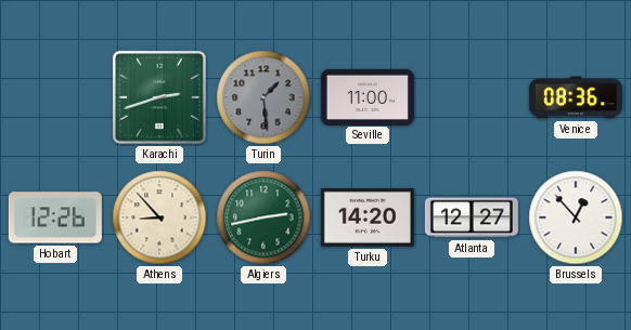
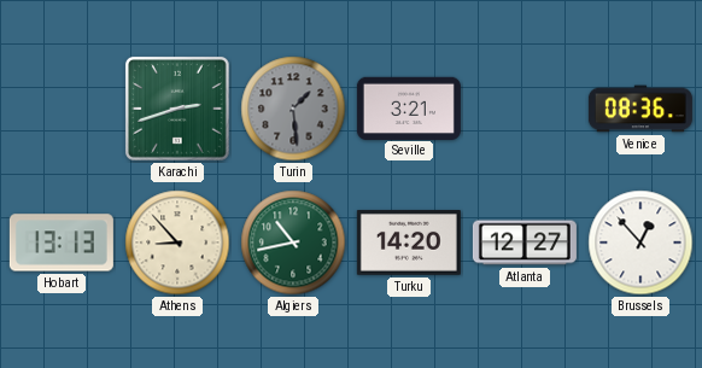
Seville: 11:00 -> 3:21
Hobart: 12:26 -> 13:13
Algiers: 2:43 -> 10:43
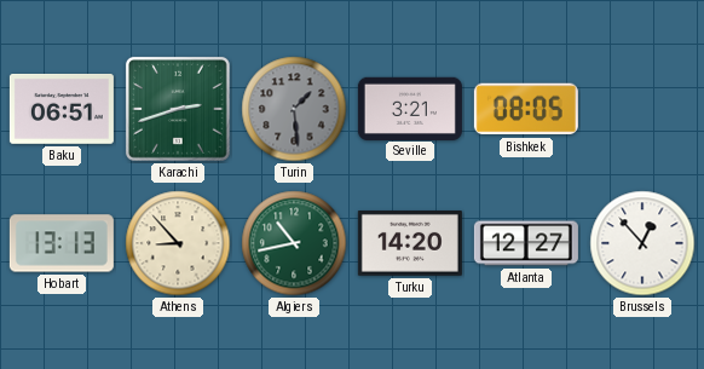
Baku: none -> 06:51
Bishkek: none -> 08:05
Venice: 08:36 -> none
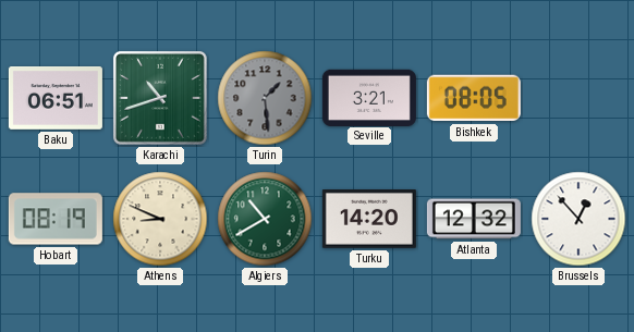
Karachi: 2:42 -> 10:42
Hobart: 13:13 -> 08:19
Athens: 8:53 -> 8:49
Algiers: 10:43 -> 10:40
Atlanta: 12:27 -> 12:32
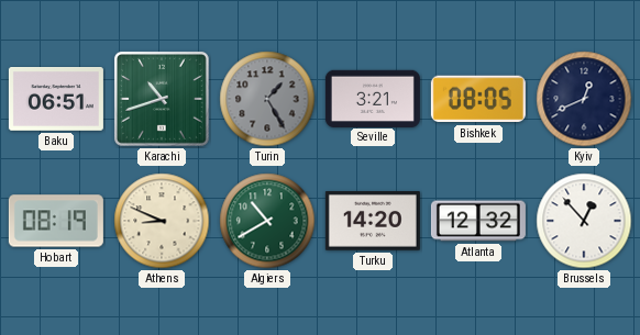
Turin: 1:29 -> 1:25
Kyiv: none -> 12:41
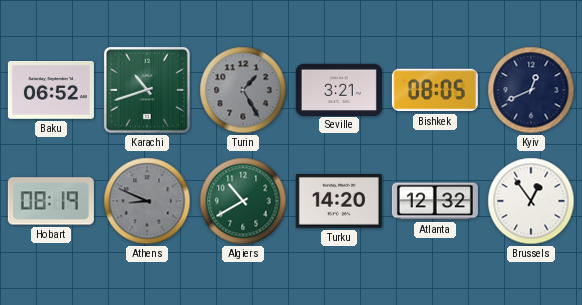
Baku: 06:51 -> 06:52
Athens dial: cream -> grey
Brussels: 12:53 -> 12:54
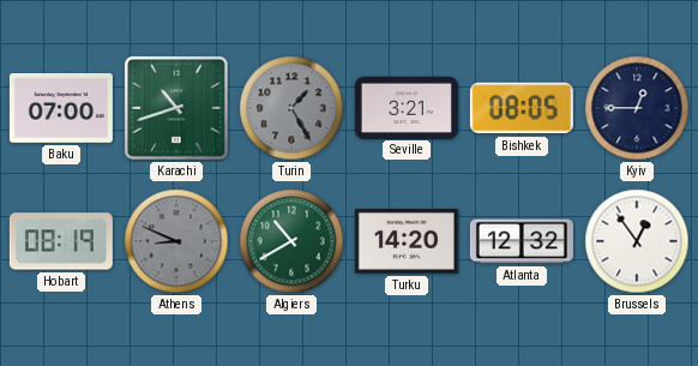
Baku: 06:52 -> 07:00
Kyiv: 12:41 -> 12:45
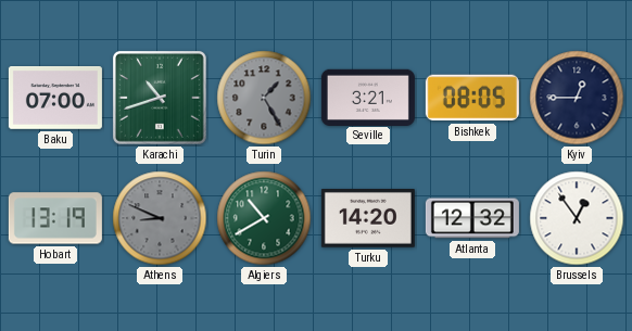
Hobart: 08:19 -> 13:19
